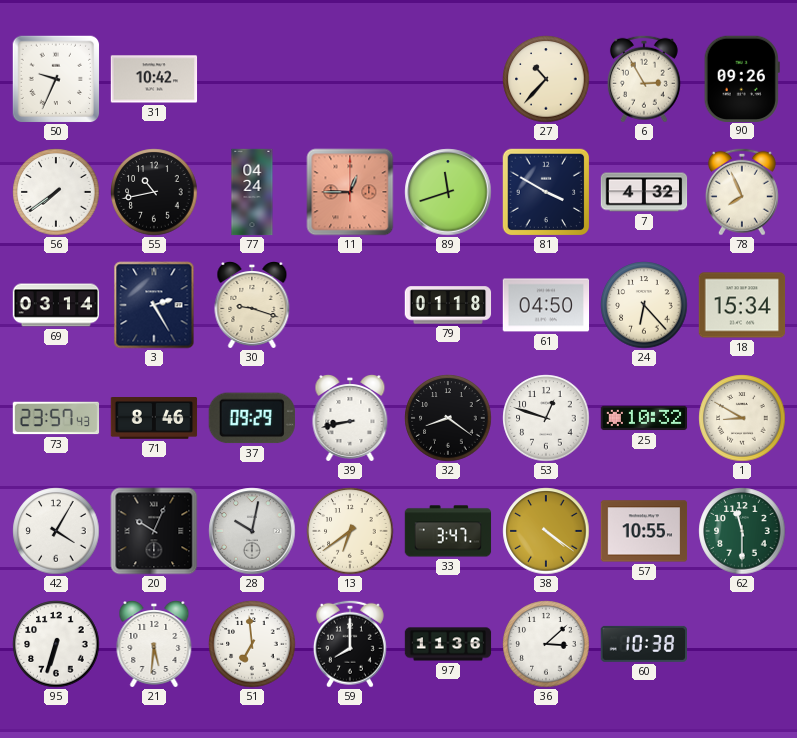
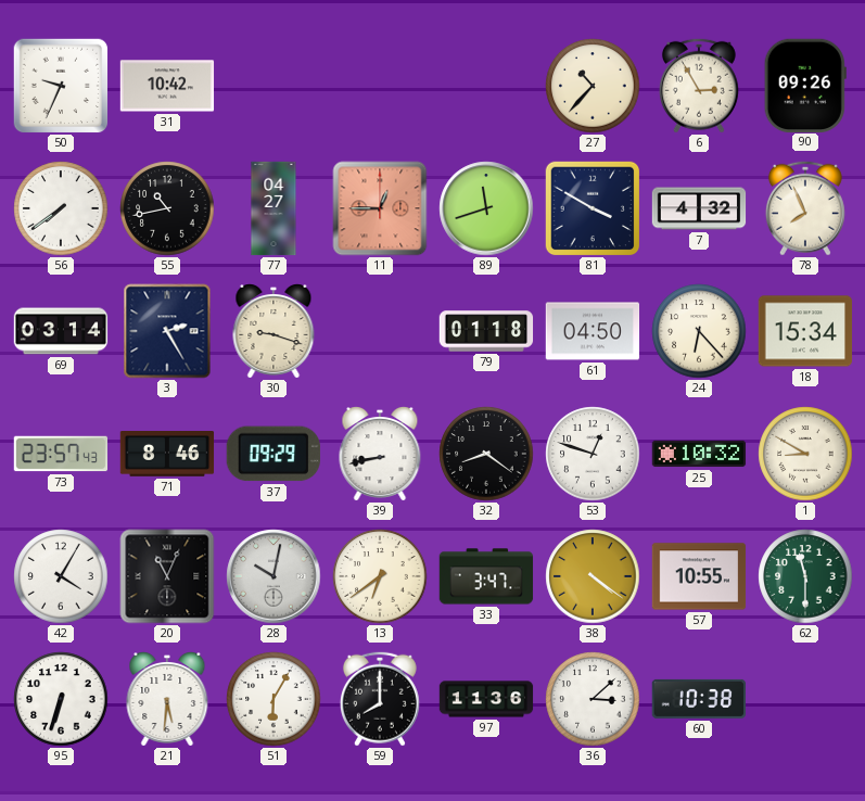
77: 04:24 -> 04:27
20: 10:04 -> 11:04
51: 6:59 -> 6:05
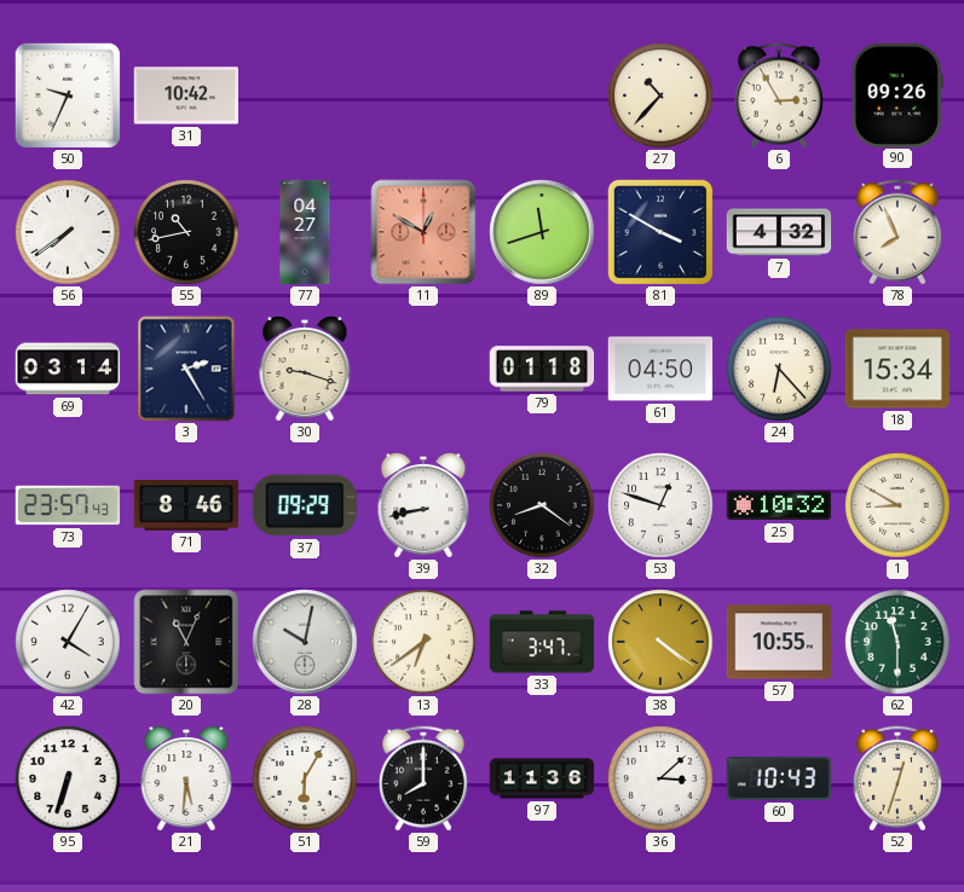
11: 12:45 -> 12:50
60: 10:38 -> 10:43
52: none -> 12:33
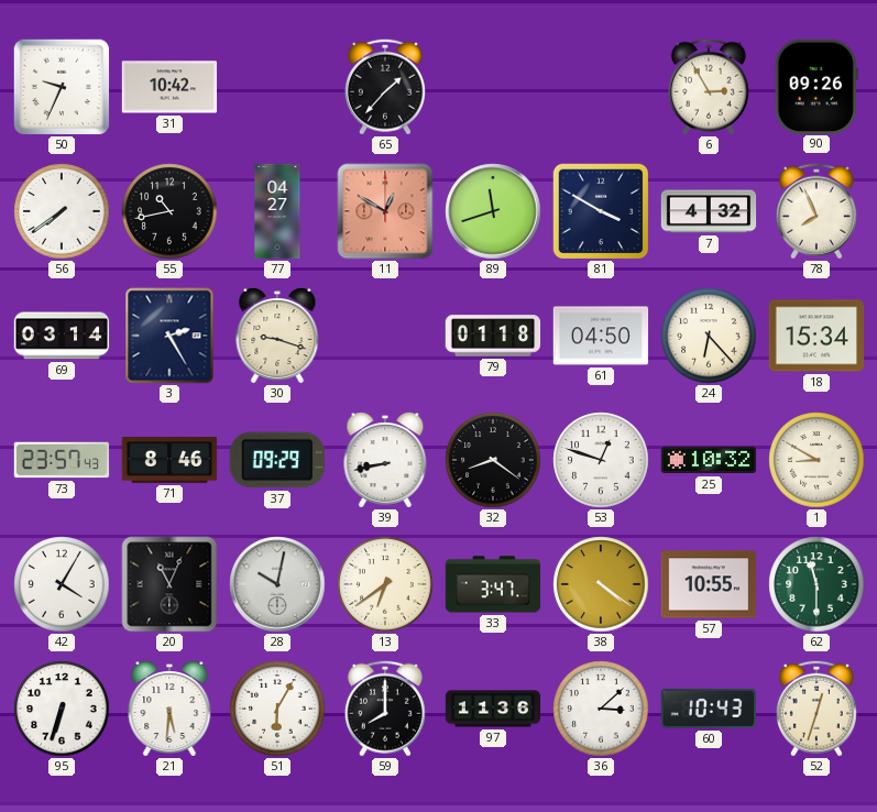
65: none -> 1:37
27: 10:37 -> none
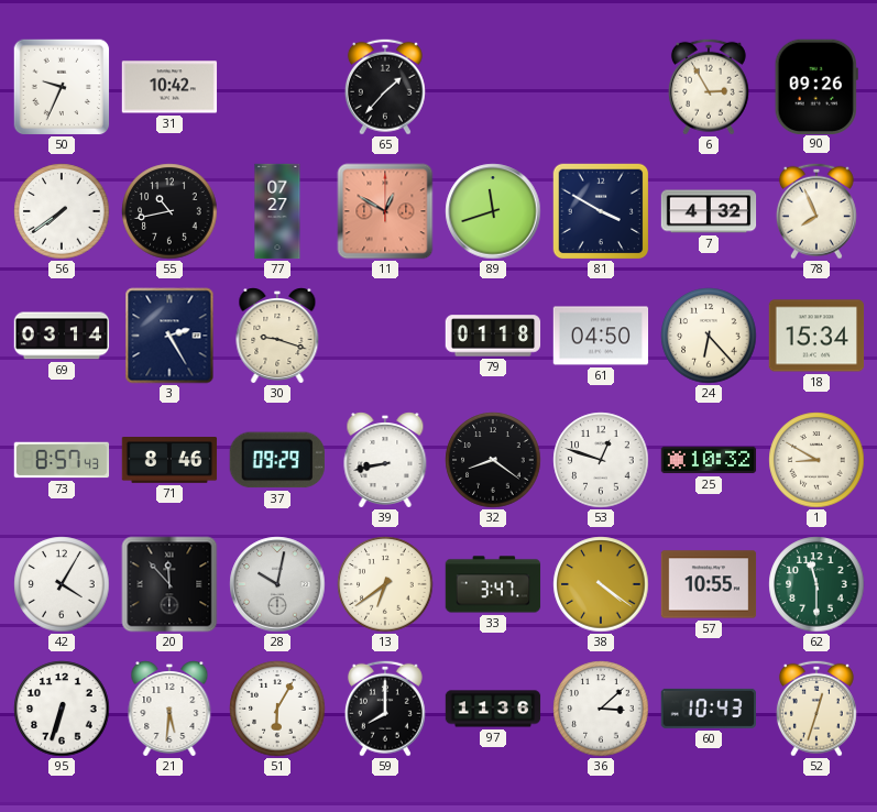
77: 04:27 -> 07:27
73: 23:57 -> 8:57
20: 11:04 -> 11:53
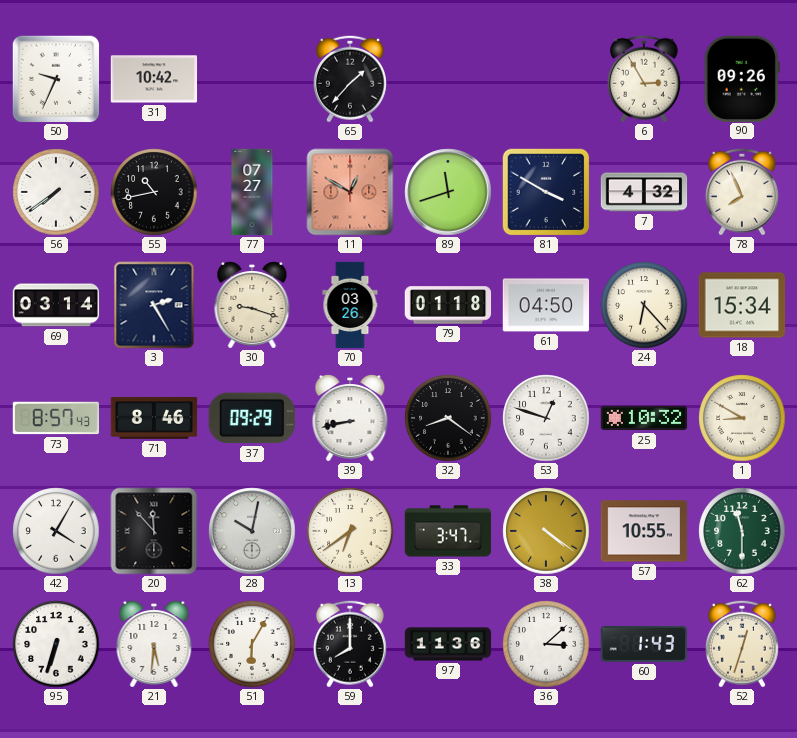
70: none -> 03:26
60: 10:43 -> 1:43
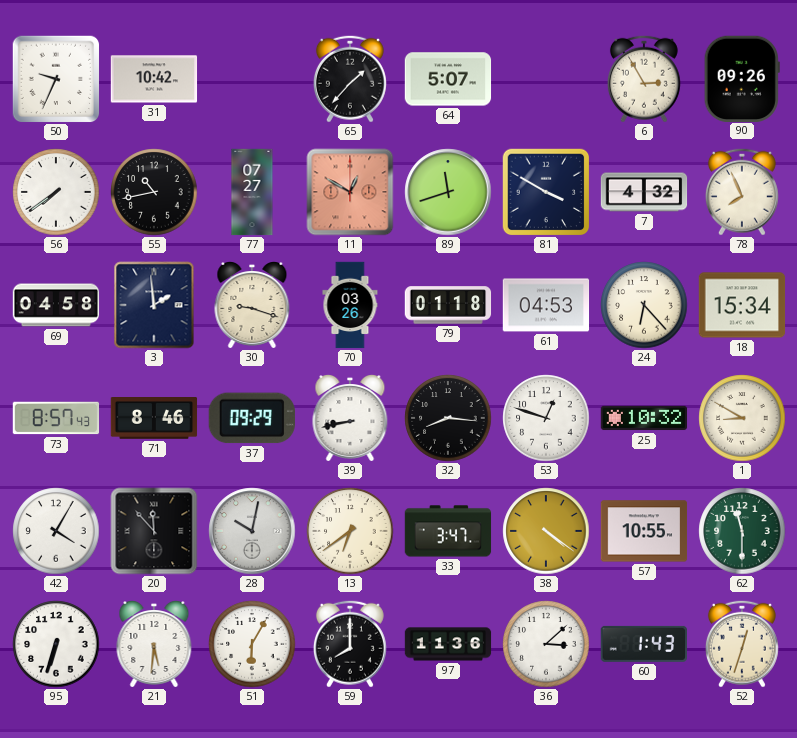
64: none -> 5:07
69: 03:14 -> 04:58
3: 2:25 -> 1:59
61: 04:50 -> 04:53
32: 8:21 -> 8:16
